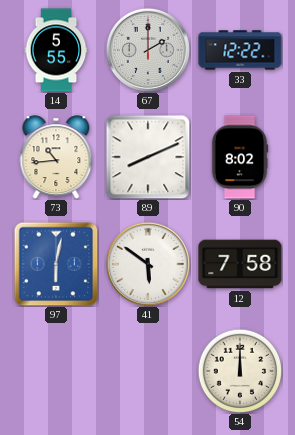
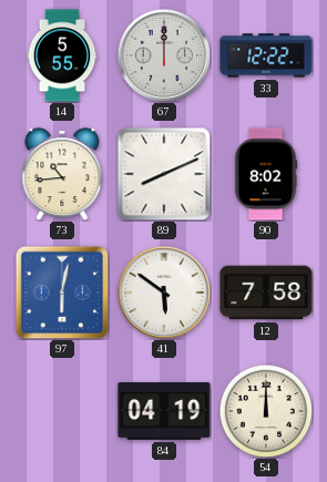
67: 2:00 -> 12:00
84: none -> 04:19
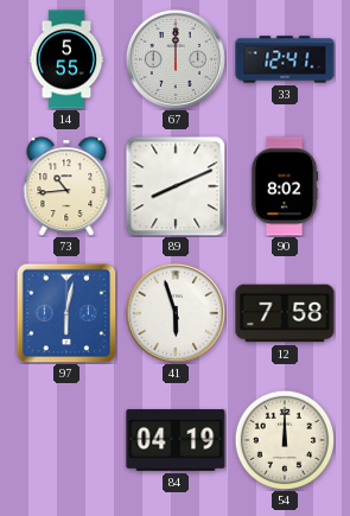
33: 12:22 -> 12:41
41: 5:51 -> 5:57
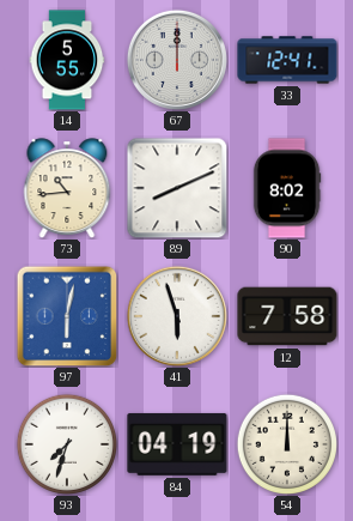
93: none -> 7:33
